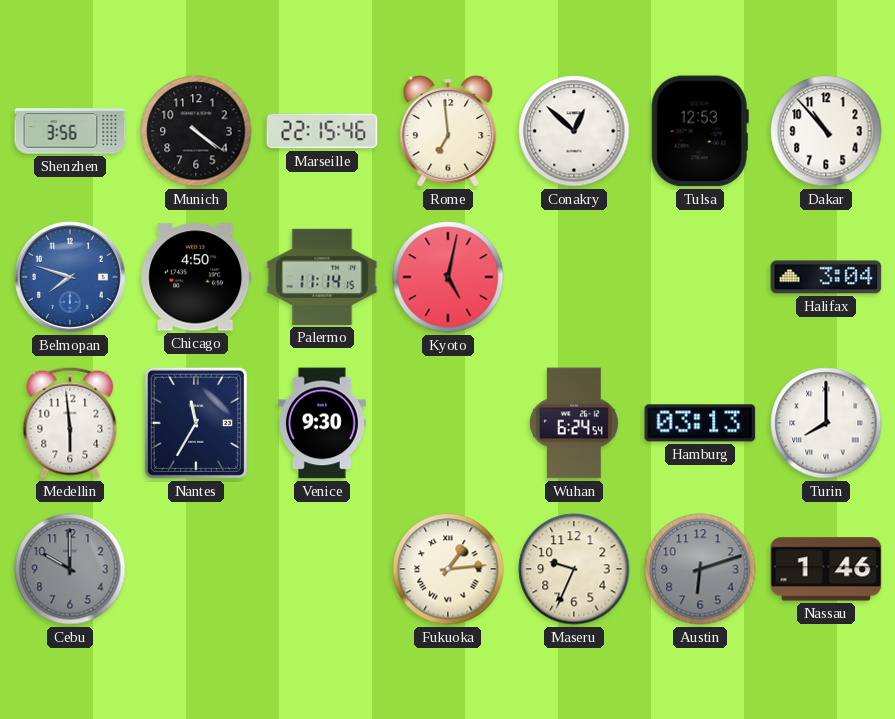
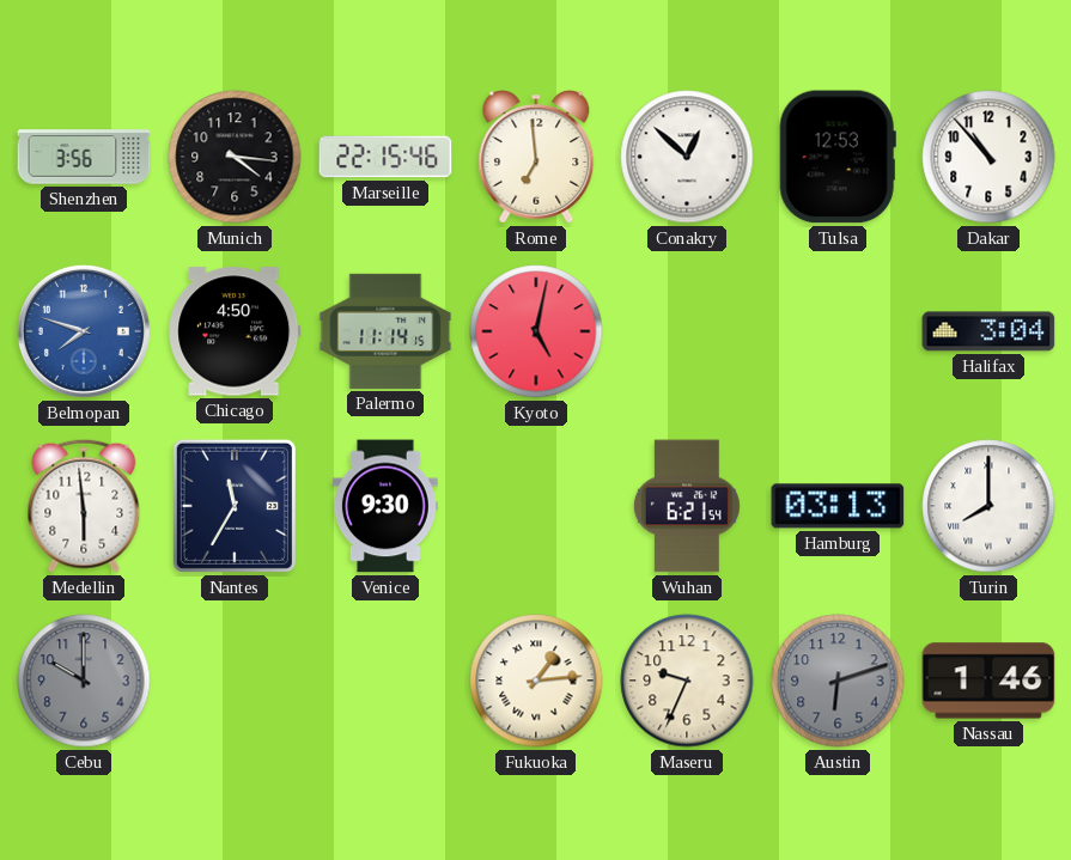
Munich: 4:21 -> 4:16
Wuhan: 6:24 -> 6:21
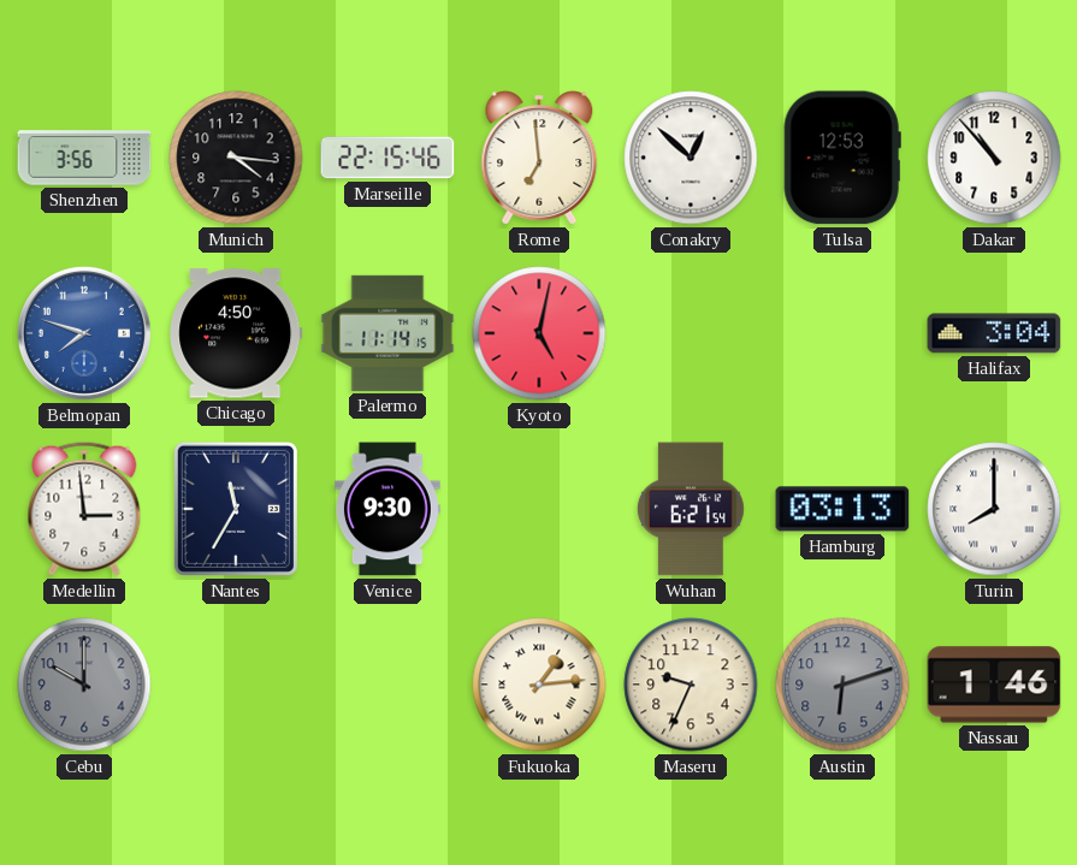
Medellin: 5:59 -> 2:59
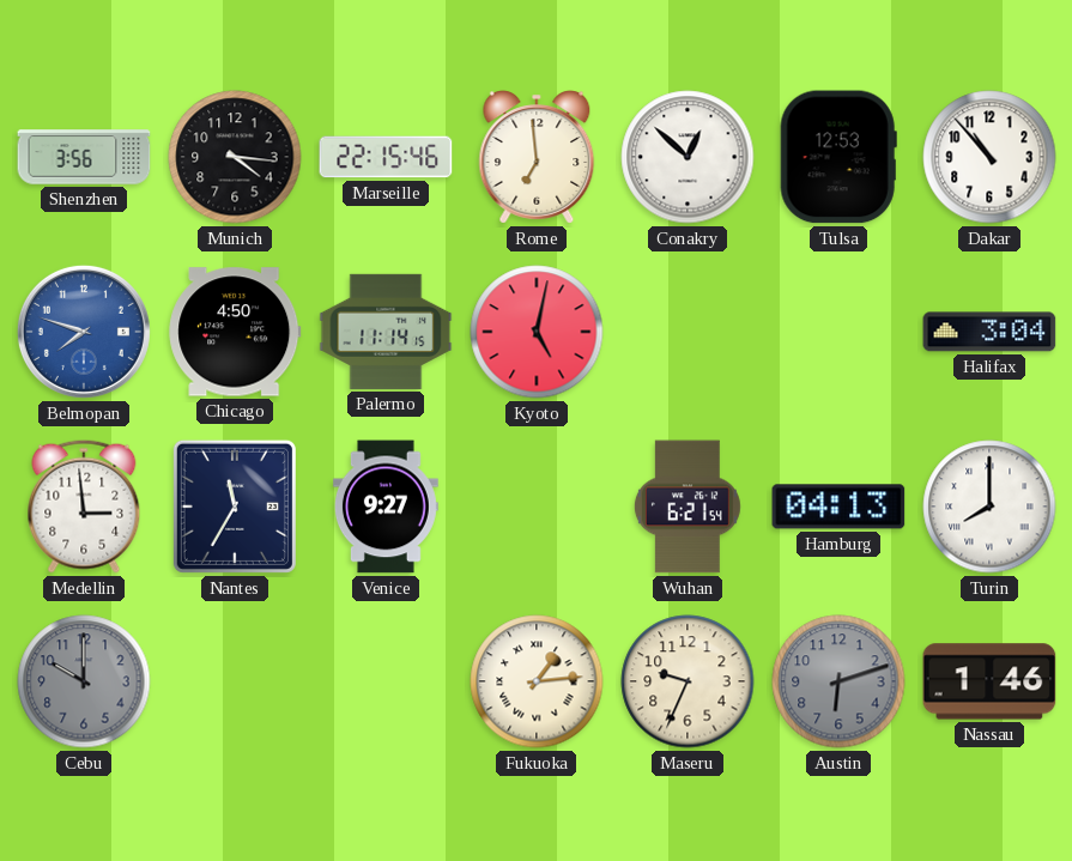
Venice: 9:30 -> 9:27
Hamburg: 03:13 -> 04:13
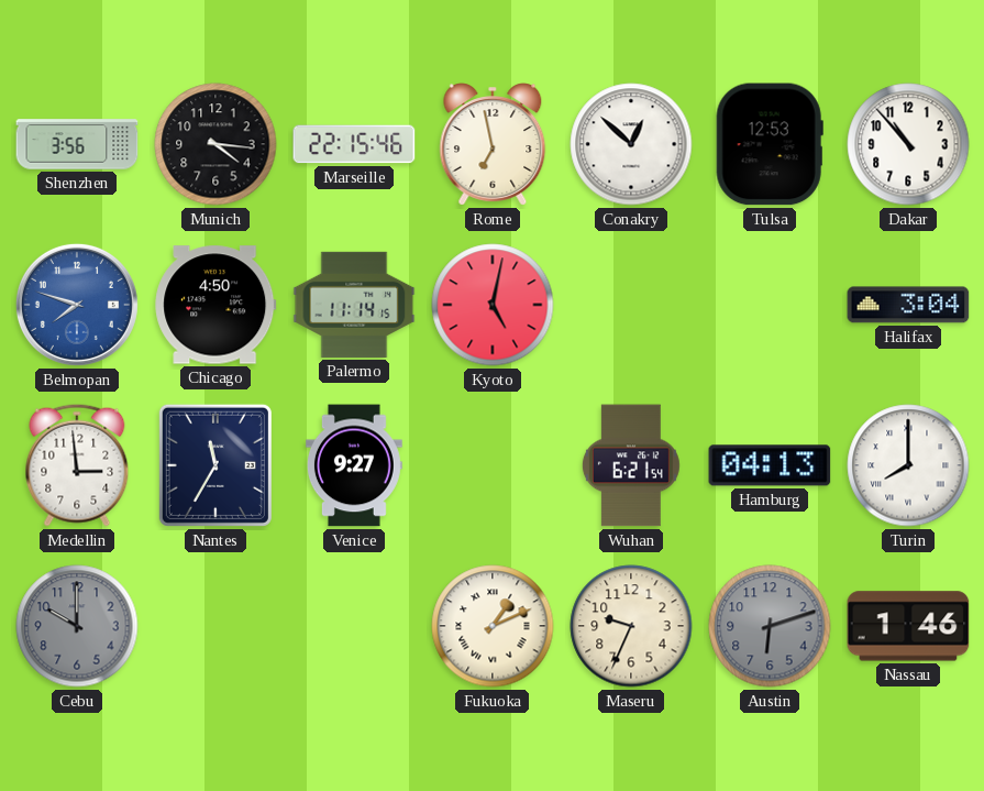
Rome: 6:59 -> 6:58
Fukuoka: 1:14 -> 1:11
